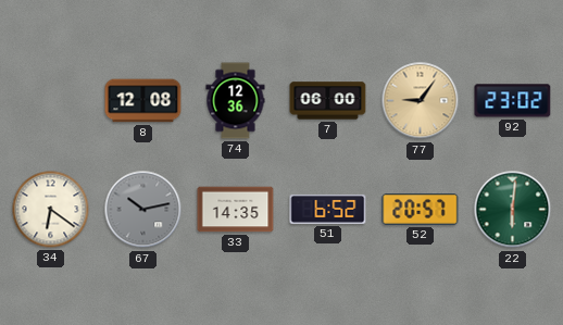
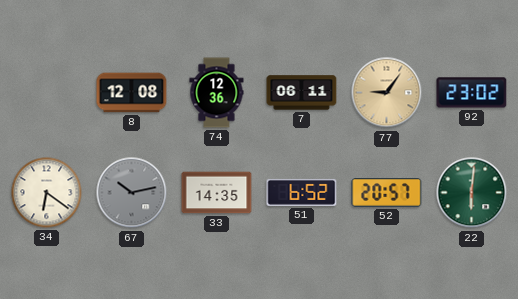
7: 06:00 -> 06:11
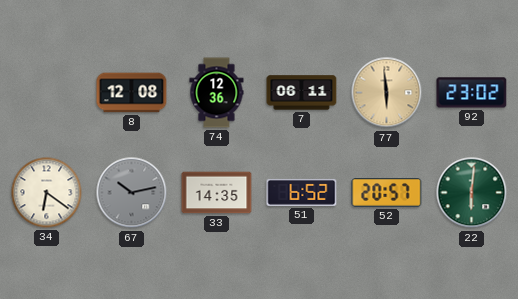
77: 9:06 -> 5:59
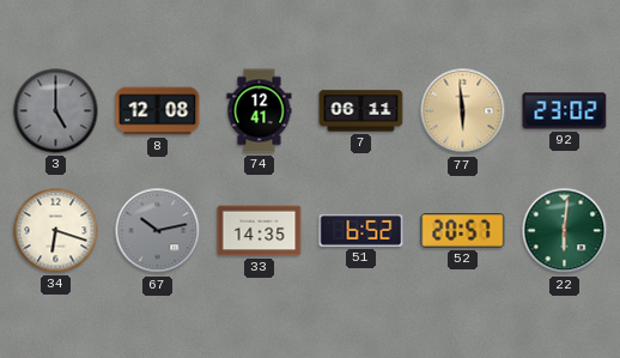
3: none -> 5:00
74: 12:36 -> 12:41
34: 6:21 -> 6:18
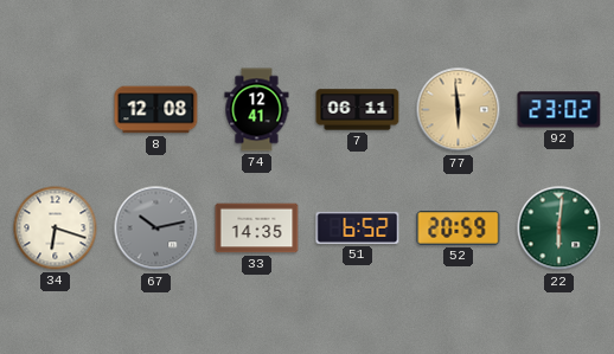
3: 5:00 -> none
52: 20:57 -> 20:59
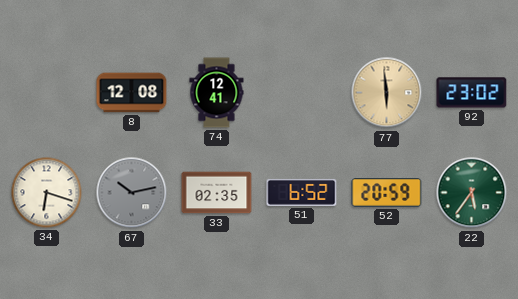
7: 06:11 -> none
33: 14:35 -> 02:35
22: 6:01 -> 5:36
